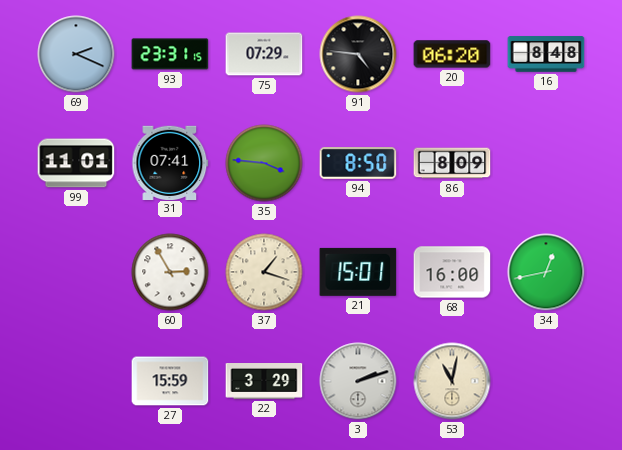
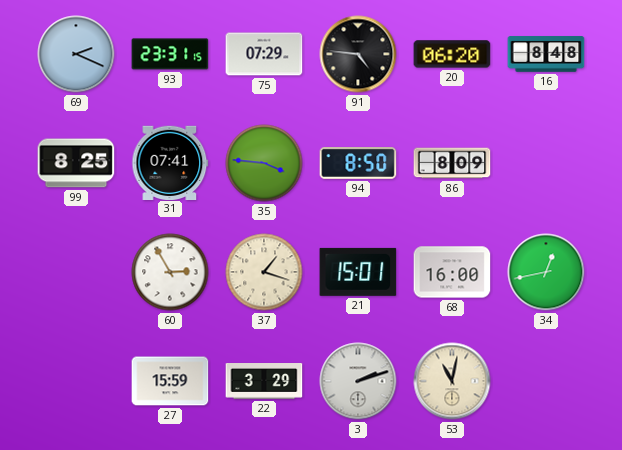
99: 11:01 -> 8:25
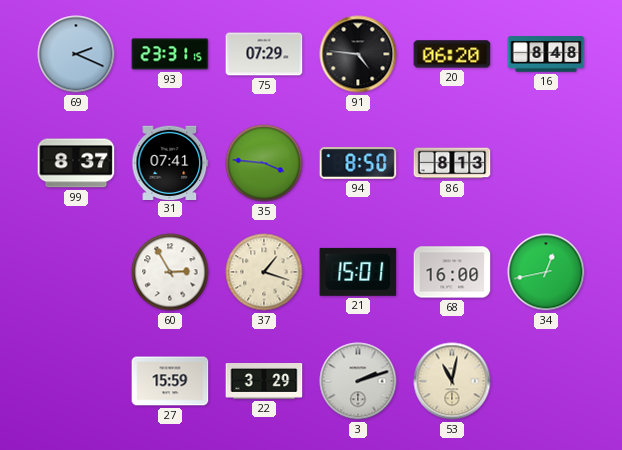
99: 8:25 -> 8:37
86: 8:09 -> 8:13
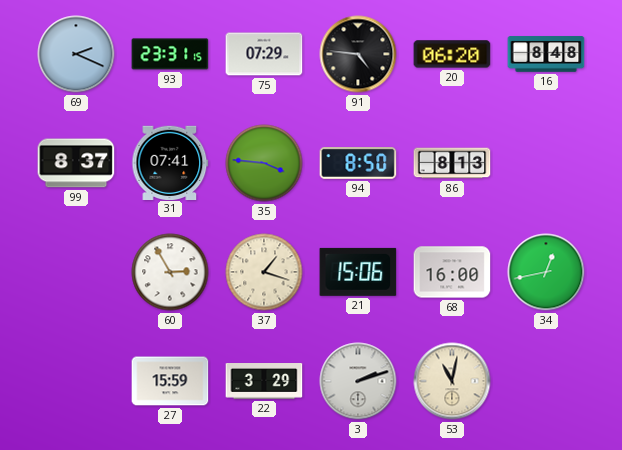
21: 15:01 -> 15:06
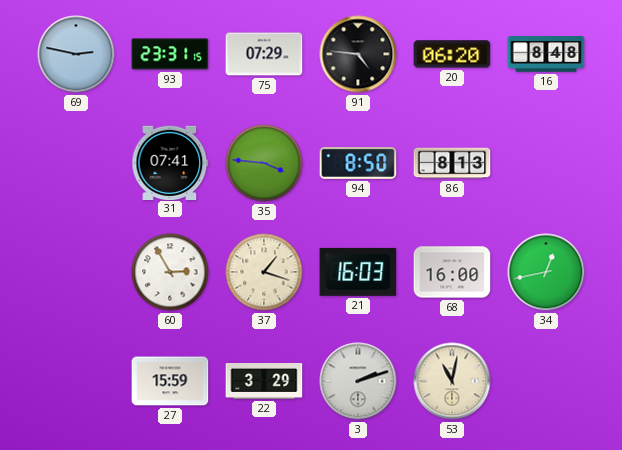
69: 2:19 -> 2:47
99: 8:37 -> none
21: 15:06 -> 16:03
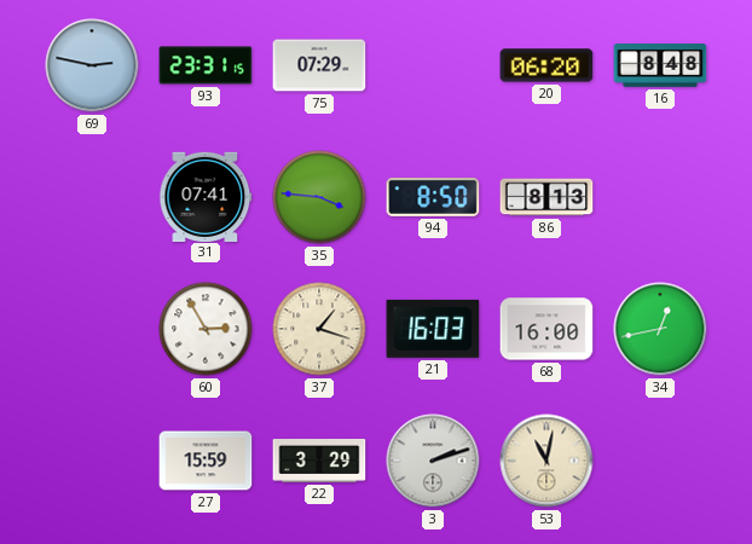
91: 4:46 -> none
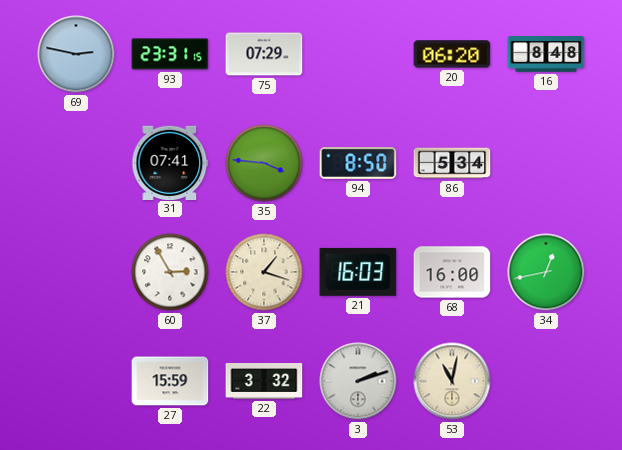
86: 8:13 -> 5:34
22: 3:29 -> 3:32
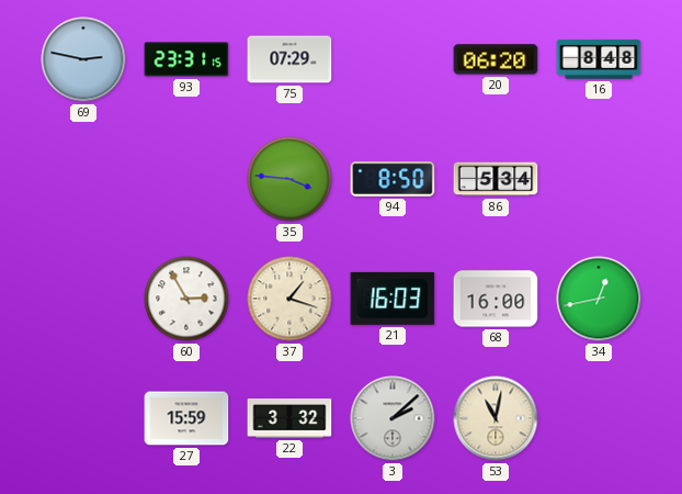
31: 07:41 -> none
3: 2:12 -> 2:08
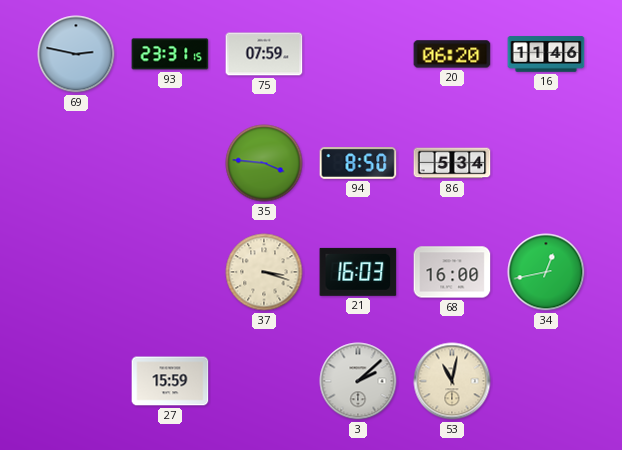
75: 07:29 -> 07:59
16: 8:48 -> 11:46
60: 2:55 -> none
37: 1:18 -> 3:18
22: 3:32 -> none
